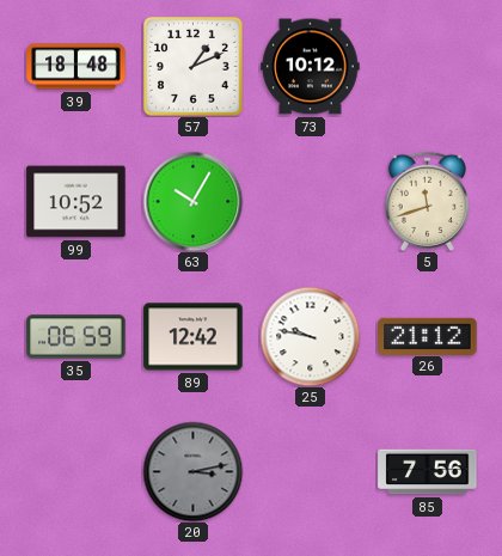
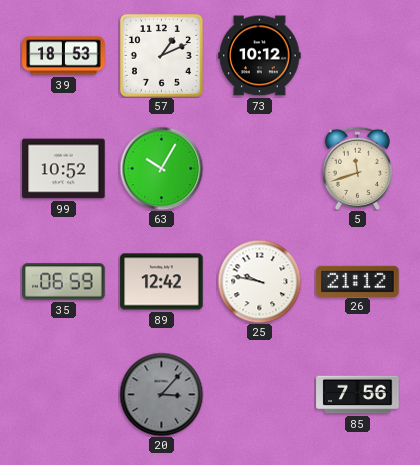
39: 18:48 -> 18:53
20: 3:13 -> 3:07
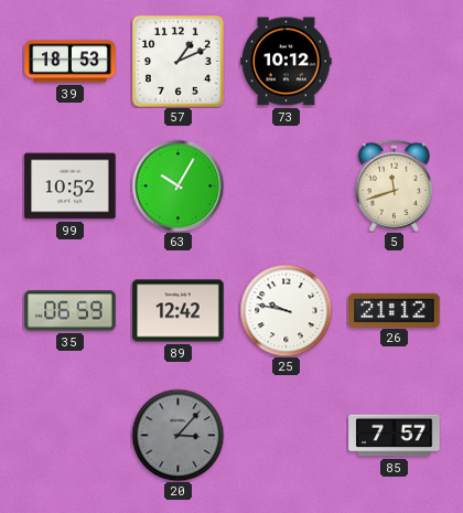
85: 7:56 -> 7:57
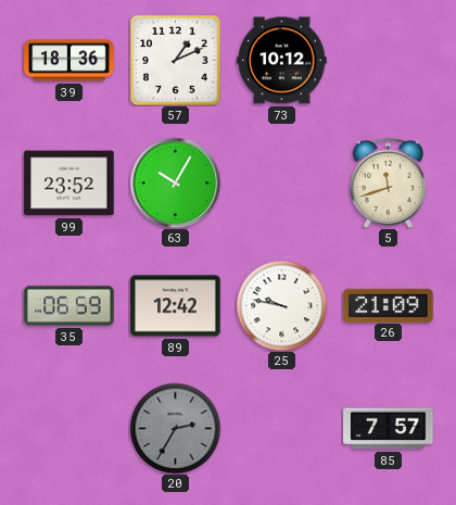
39: 18:53 -> 18:36
99: 10:52 -> 23:52
26: 21:12 -> 21:09
20: 3:07 -> 2:35
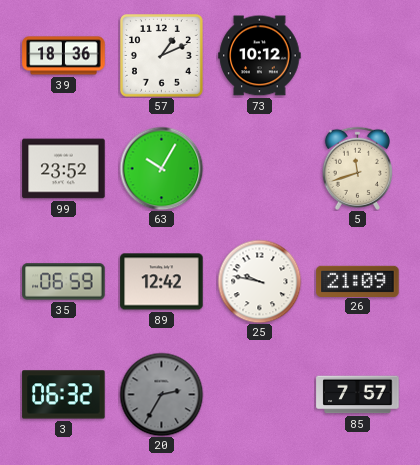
3: none -> 06:32
